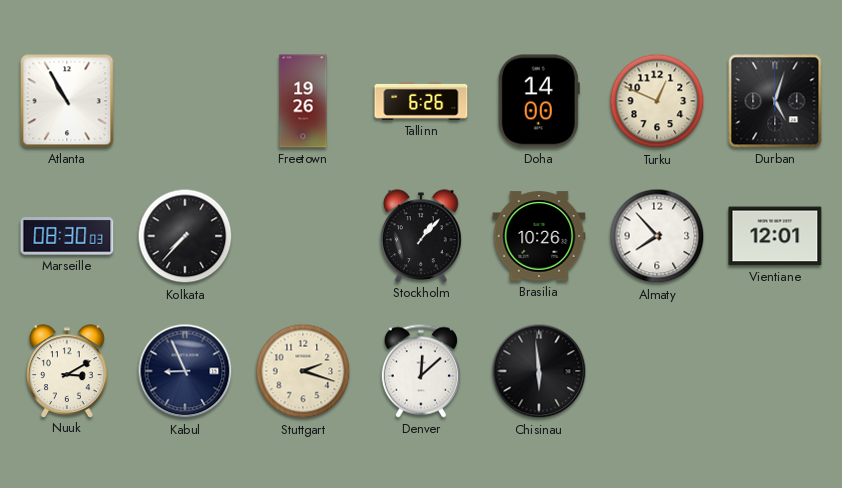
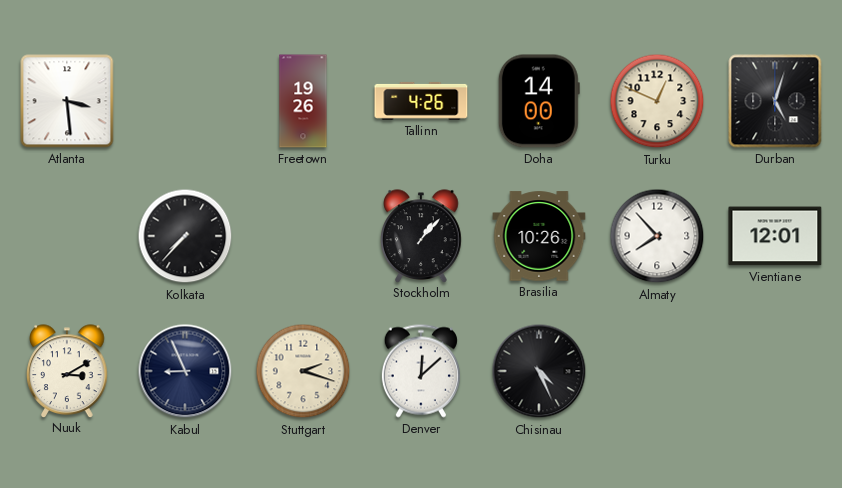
Atlanta: 10:55 -> 3:29
Tallinn: 6:26 -> 4:26
Marseille: 08:30 -> none
Chisinau: 5:59 -> 4:26
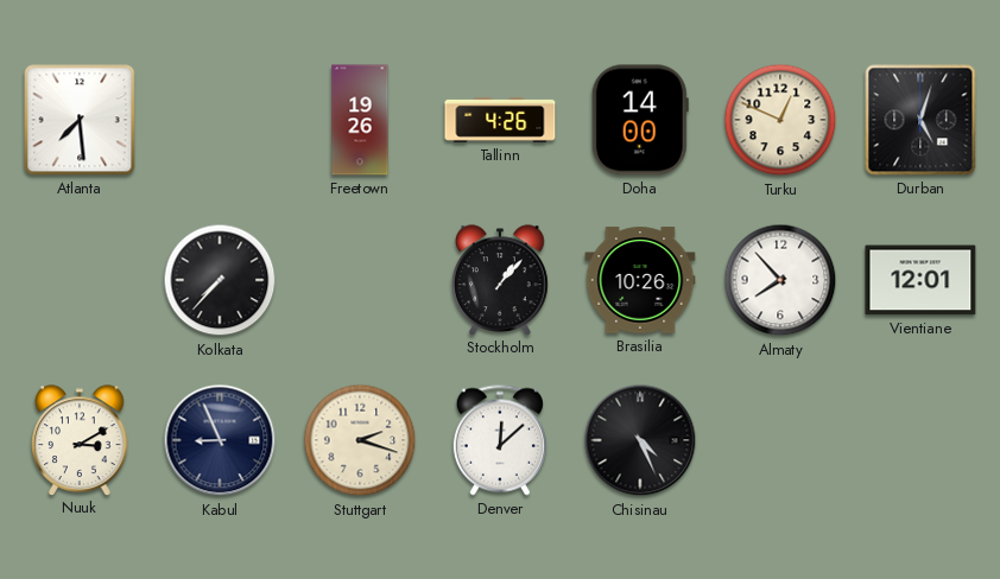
Atlanta: 3:29 -> 7:29
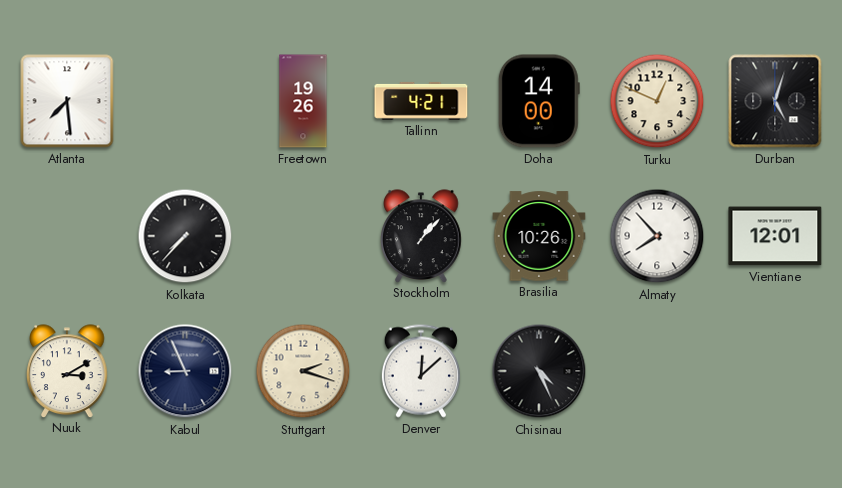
Tallinn: 4:26 -> 4:21
